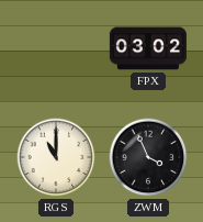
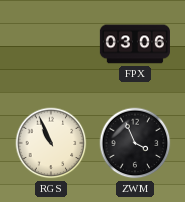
FPX: 03:02 -> 03:06
RGS: 11:00 -> 10:56
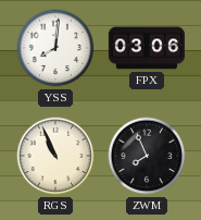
YSS: none -> 8:01
ZWM: 3:56 -> 7:56
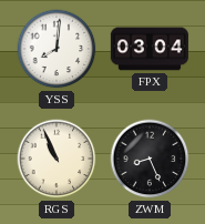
FPX: 03:06 -> 03:04
ZWM: 7:56 -> 8:26
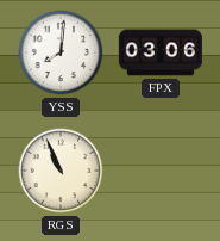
FPX: 03:04 -> 03:06
ZWM: 8:26 -> none
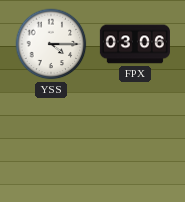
YSS: 8:01 -> 4:15
RGS: 10:56 -> none
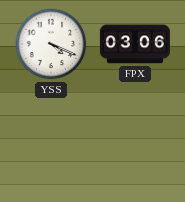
YSS: 4:15 -> 4:19
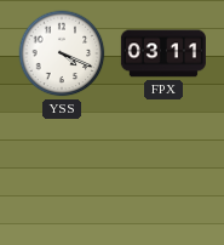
FPX: 03:06 -> 03:11
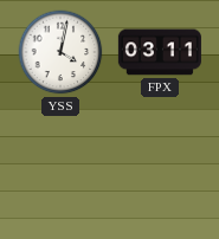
YSS: 4:19 -> 4:02
